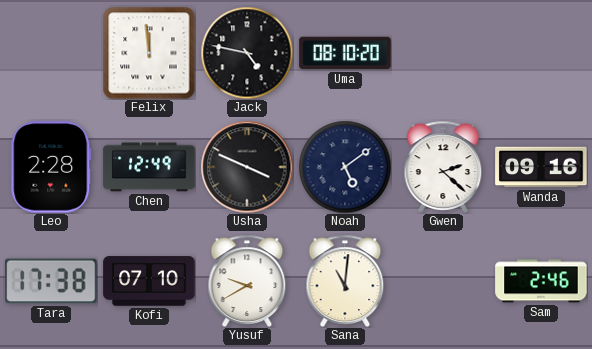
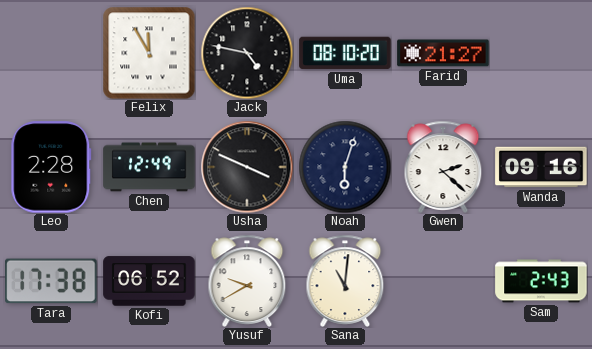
Felix: 11:59 -> 11:55
Farid: none -> 21:27
Noah: 5:09 -> 6:03
Kofi: 07:10 -> 06:52
Sam: 2:46 -> 2:43
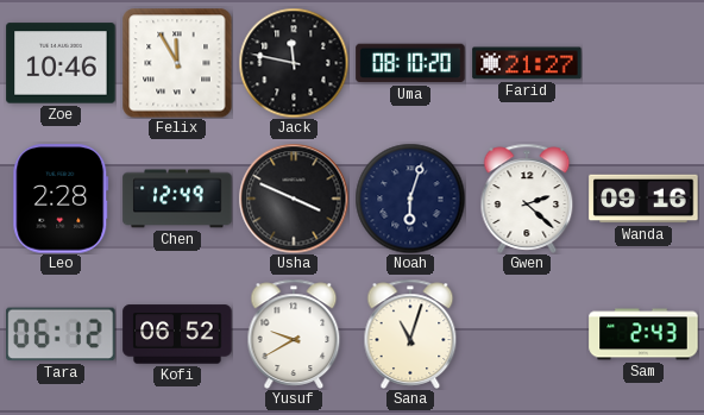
Zoe: none -> 10:46
Jack: 4:47 -> 11:47
Tara: 17:38 -> 06:12
Sana: 11:01 -> 11:03
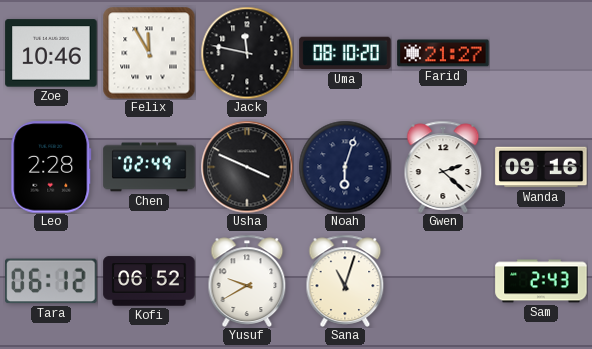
Chen: 12:49 -> 02:49
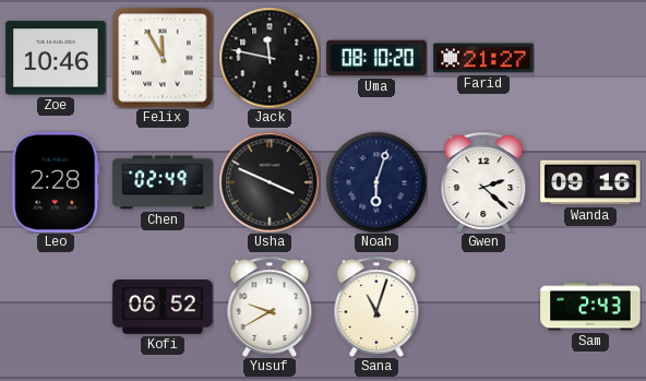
Tara: 06:12 -> none
